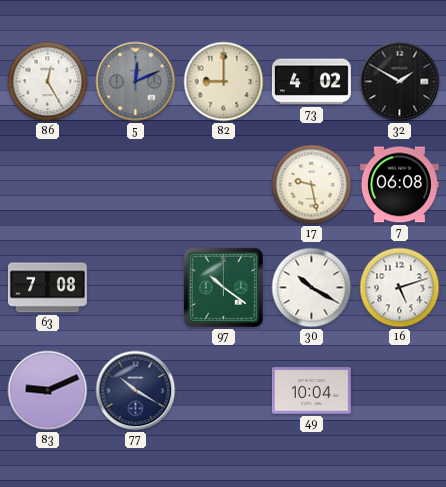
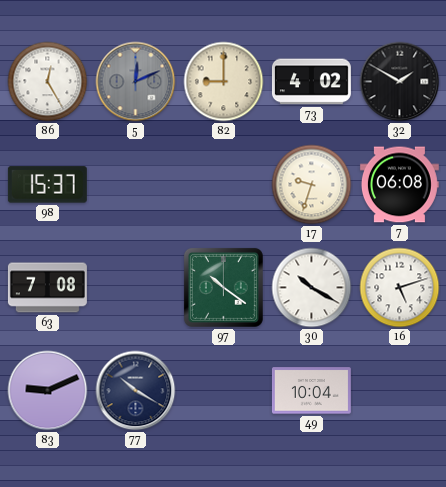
98: none -> 15:37
17: 9:28 -> 9:33
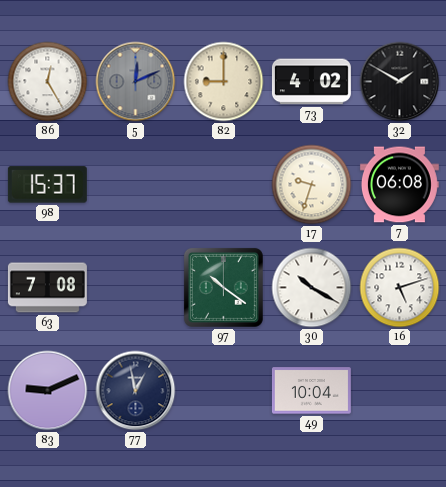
77: 10:20 -> 12:58
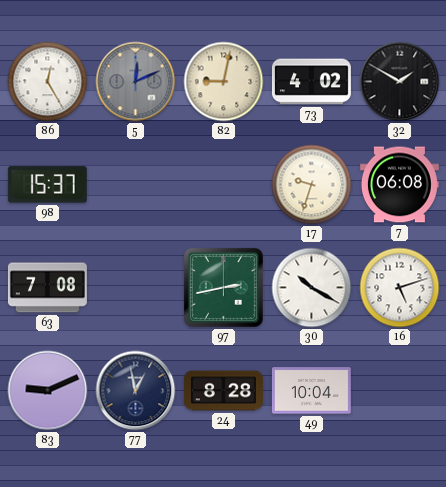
82: 9:00 -> 9:02
97: 10:21 -> 2:43
24: none -> 8:28
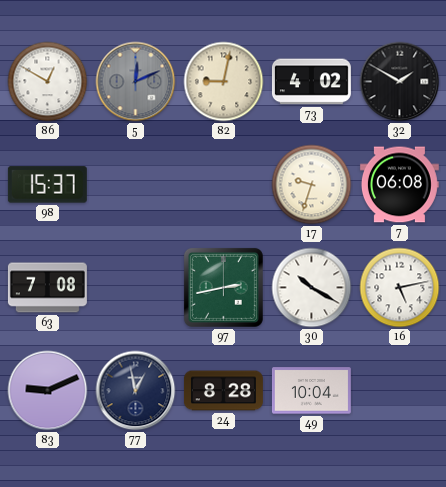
86: 12:25 -> 12:50
16: 5:12 -> 5:13
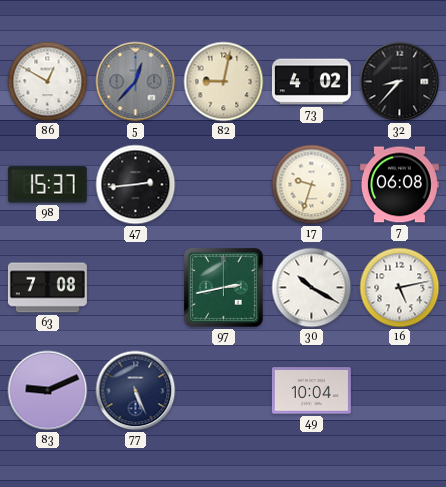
5: 12:11 -> 12:37
32: 1:50 -> 8:37
47: none -> 2:44
77: 12:58 -> 5:26
24: 8:28 -> none
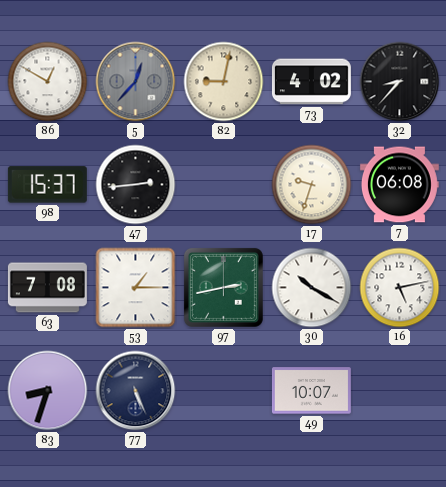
53: none -> 1:15
83: 9:11 -> 8:33
49: 10:04 -> 10:07
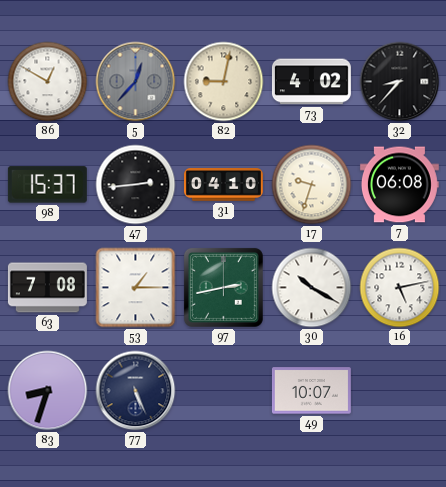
31: none -> 04:10
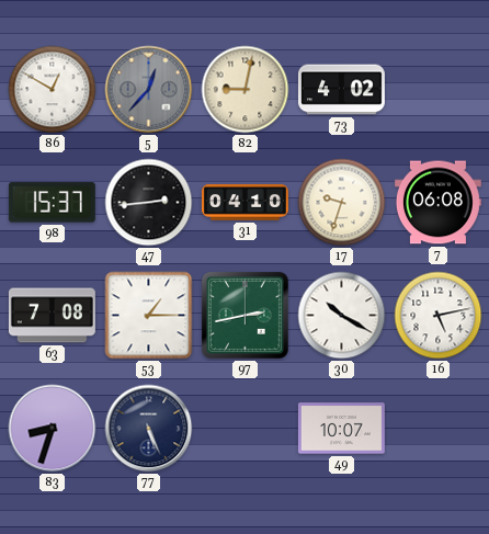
32: 8:37 -> none
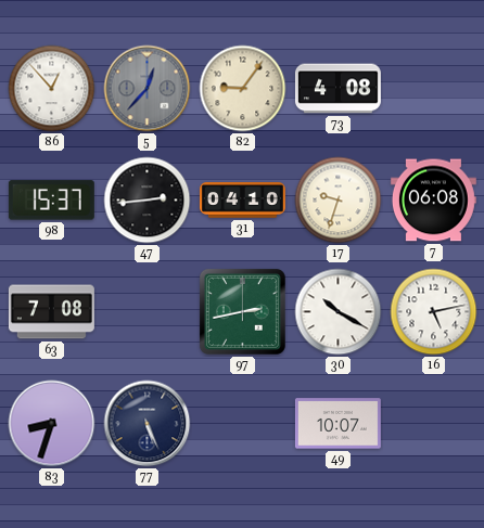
86: 12:50 -> 12:53
82: 9:02 -> 9:06
73: 4:02 -> 4:08
53: 1:15 -> none
